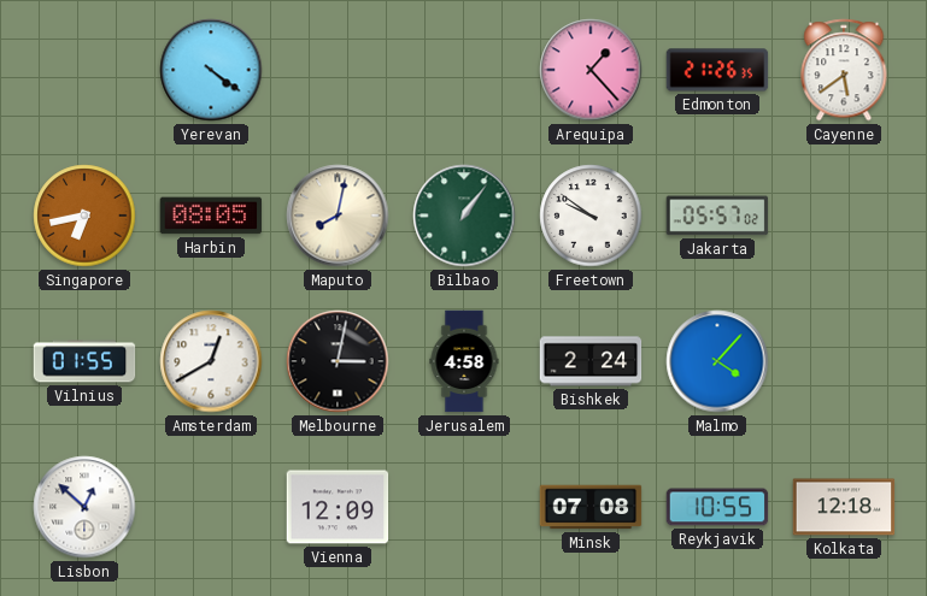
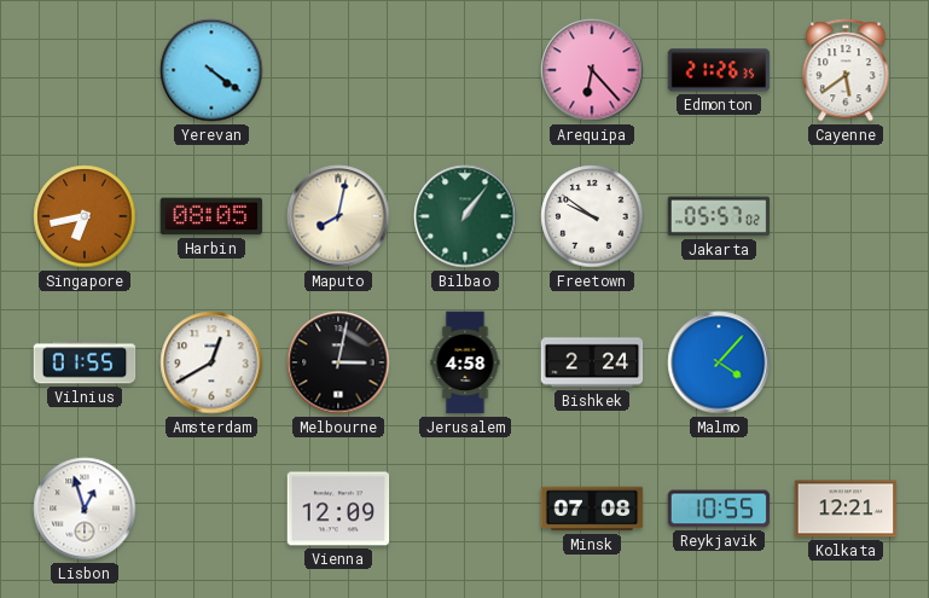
Arequipa: 1:23 -> 6:23
Lisbon: 12:52 -> 12:57
Kolkata: 12:18 -> 12:21
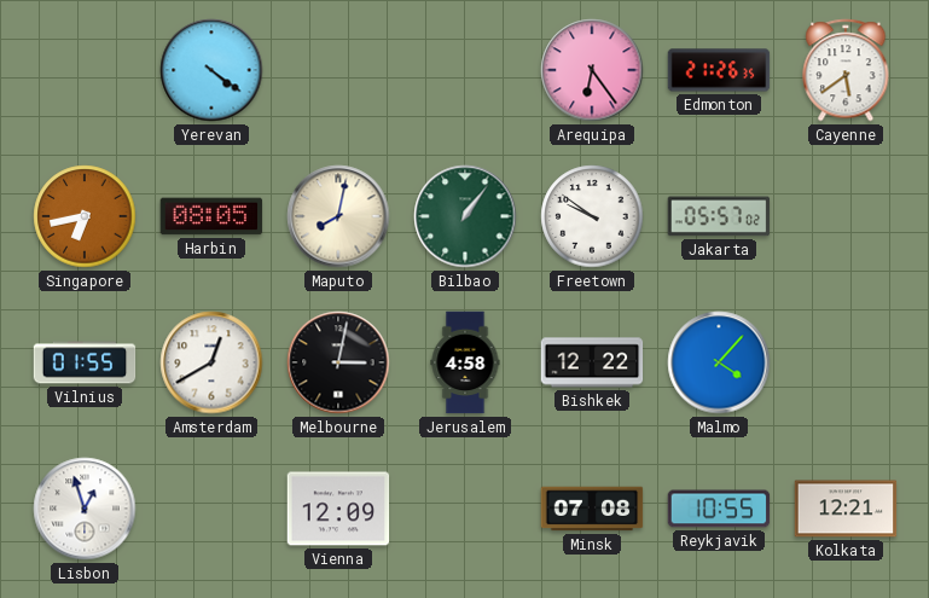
Arequipa: 6:23 -> 6:24
Bishkek: 2:24 -> 12:22
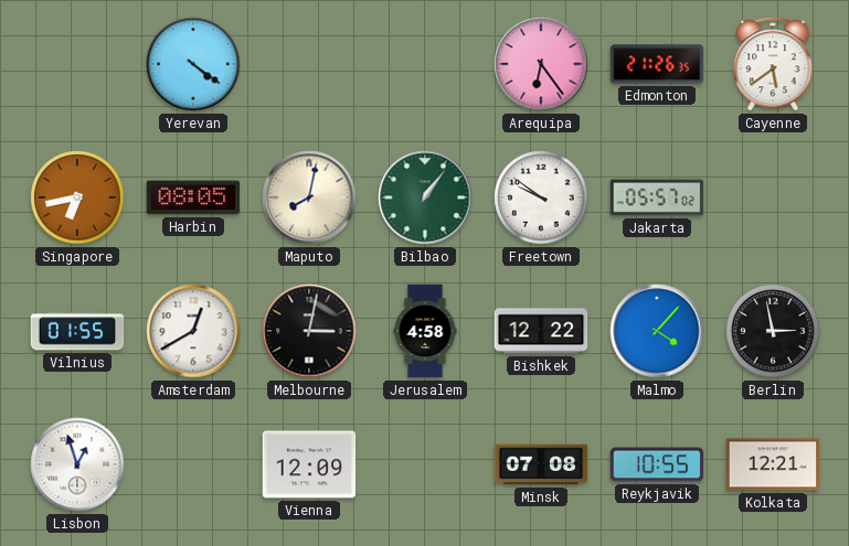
Berlin: none -> 2:58
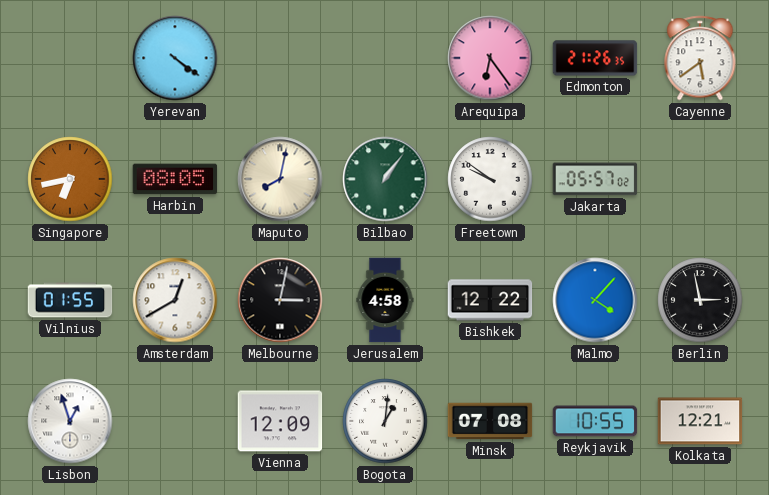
Bogota: none -> 1:01
